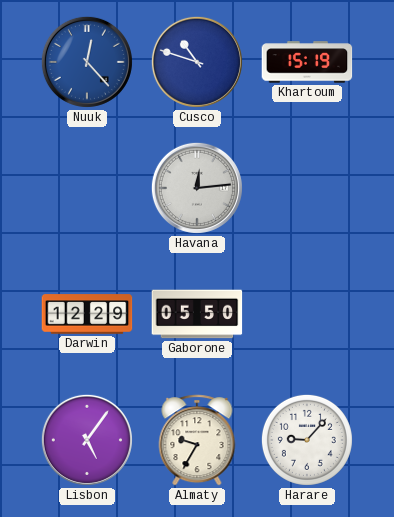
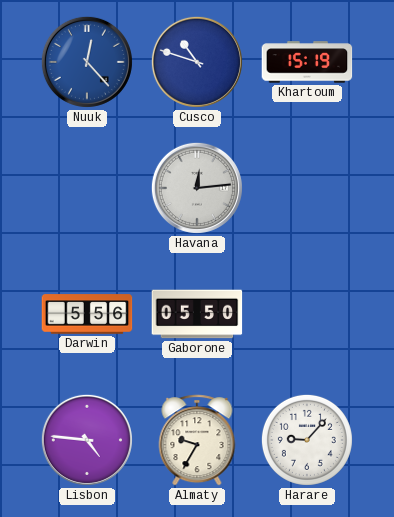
Darwin: 12:29 -> 5:56
Lisbon: 5:06 -> 4:46
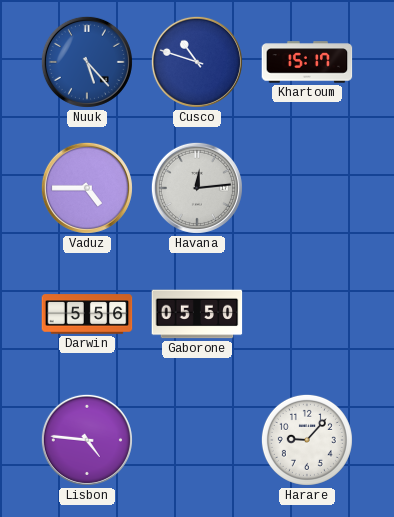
Nuuk: 12:23 -> 5:23
Khartoum: 15:19 -> 15:17
Vaduz: none -> 4:45
Almaty: 9:35 -> none
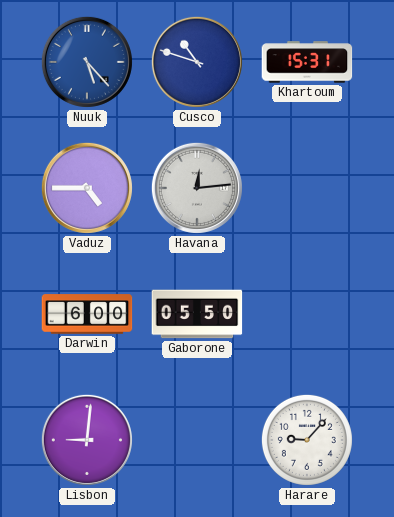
Khartoum: 15:17 -> 15:31
Darwin: 5:56 -> 6:00
Lisbon: 4:46 -> 9:01
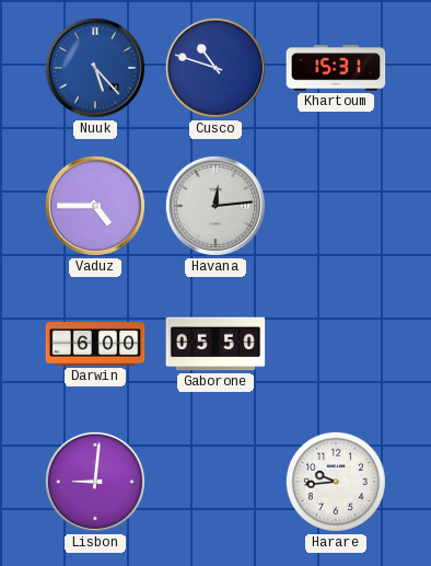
Harare: 9:07 -> 9:44
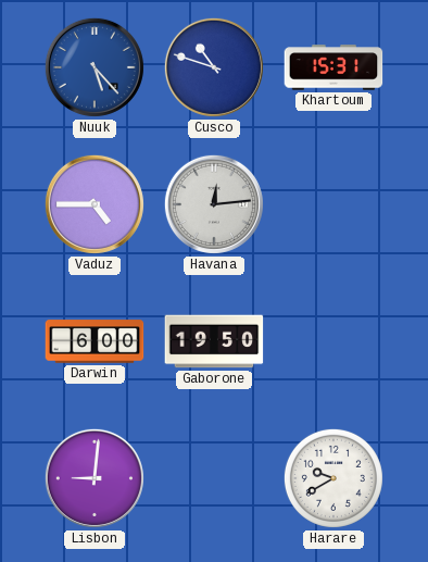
Gaborone: 05:50 -> 19:50
Harare: 9:44 -> 9:40
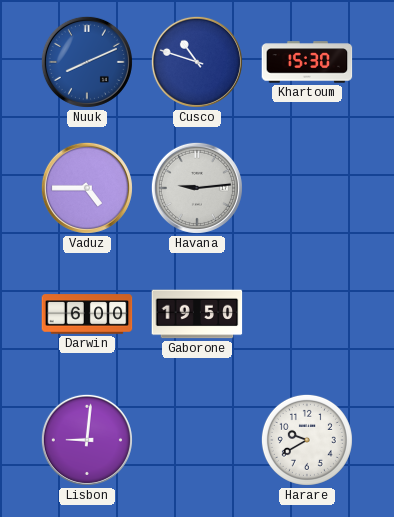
Nuuk: 5:23 -> 8:11
Khartoum: 15:31 -> 15:30
Havana: 12:14 -> 9:14
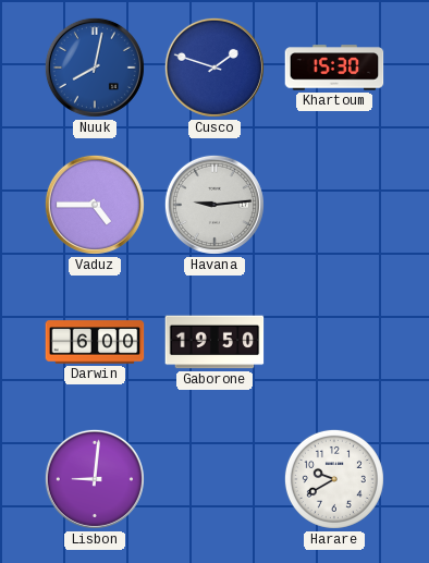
Nuuk: 8:11 -> 8:02
Cusco: 10:48 -> 1:48
